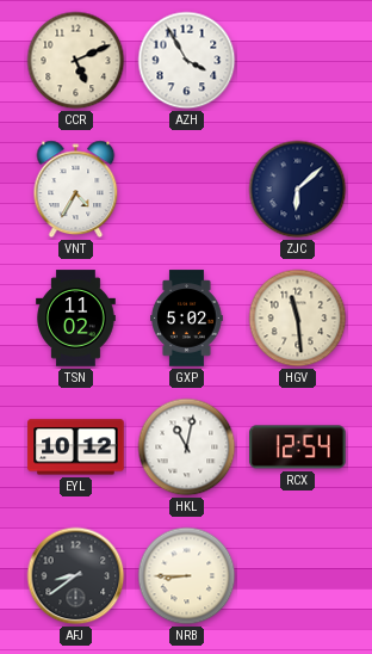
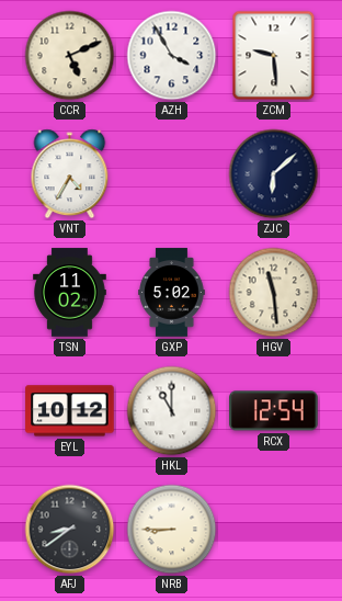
ZCM: none -> 9:29
HKL: 11:02 -> 11:00
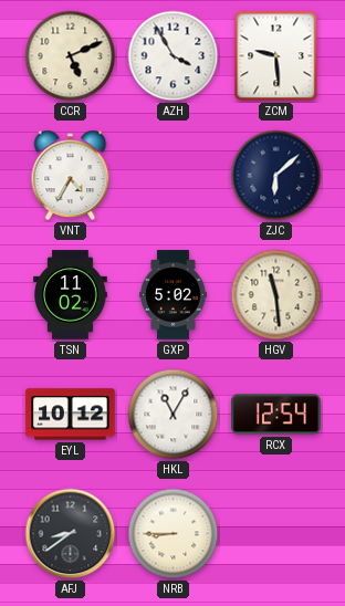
HKL: 11:00 -> 11:05
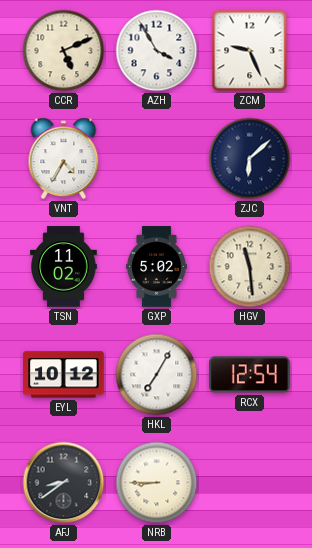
ZCM: 9:29 -> 9:26
HKL: 11:05 -> 7:05
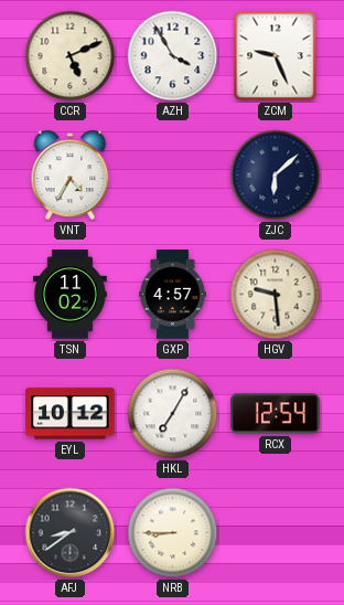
GXP: 5:02 -> 4:57
HGV: 11:29 -> 9:29
